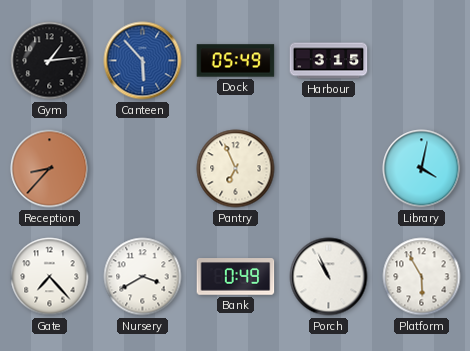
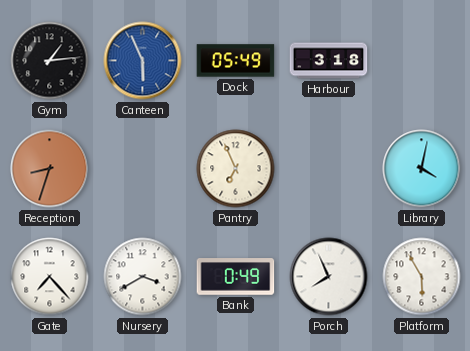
Canteen: 5:53 -> 5:56
Harbour: 3:15 -> 3:18
Reception: 8:37 -> 8:33
Porch: 10:56 -> 7:56
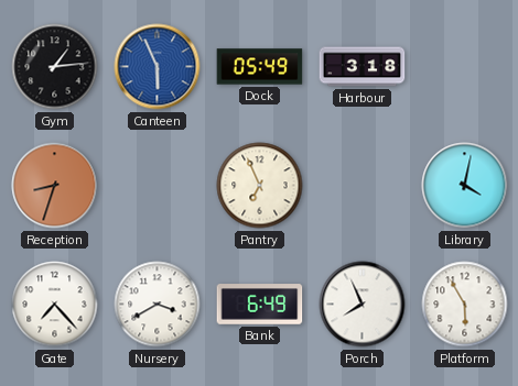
Bank: 0:49 -> 6:49
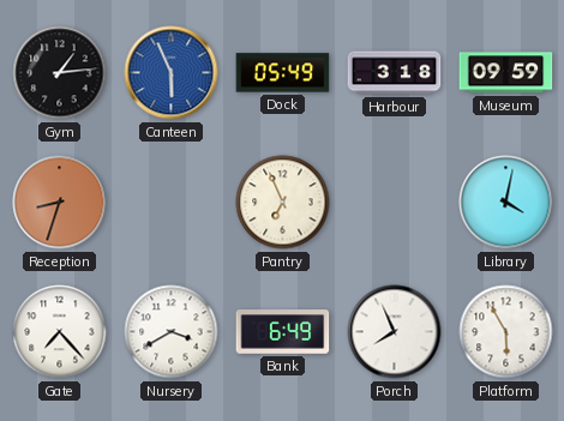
Museum: none -> 09:59
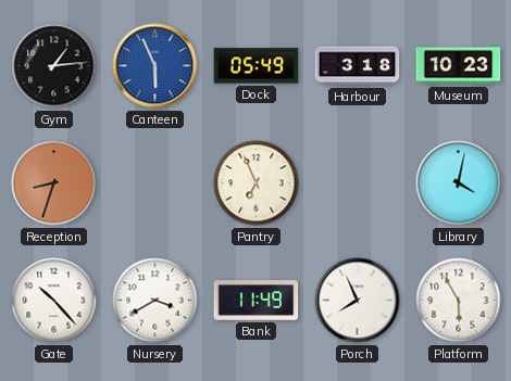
Museum: 09:59 -> 10:23
Gate: 7:23 -> 10:23
Bank: 6:49 -> 11:49
